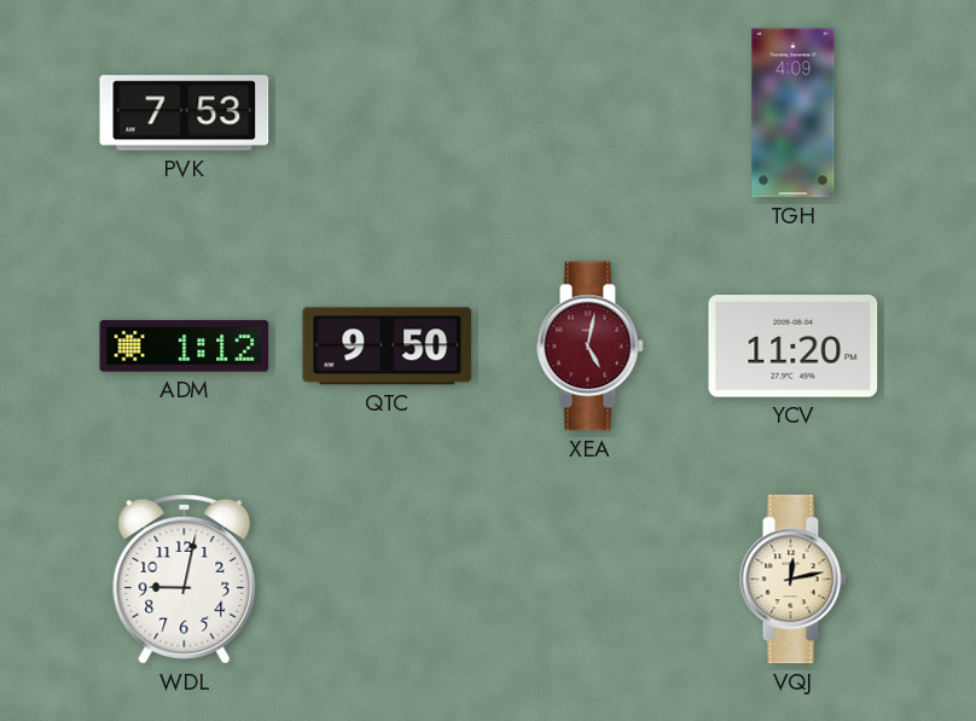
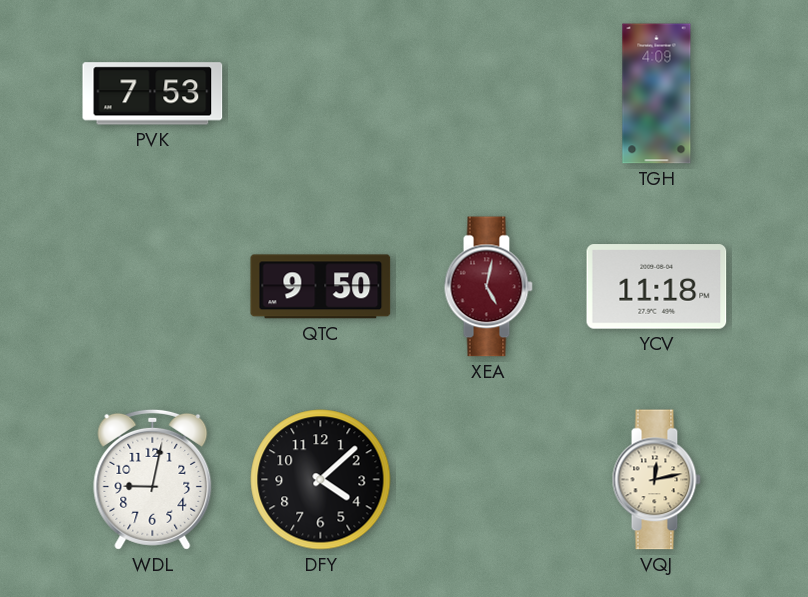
ADM: 1:12 -> none
YCV: 11:20 -> 11:18
DFY: none -> 4:08
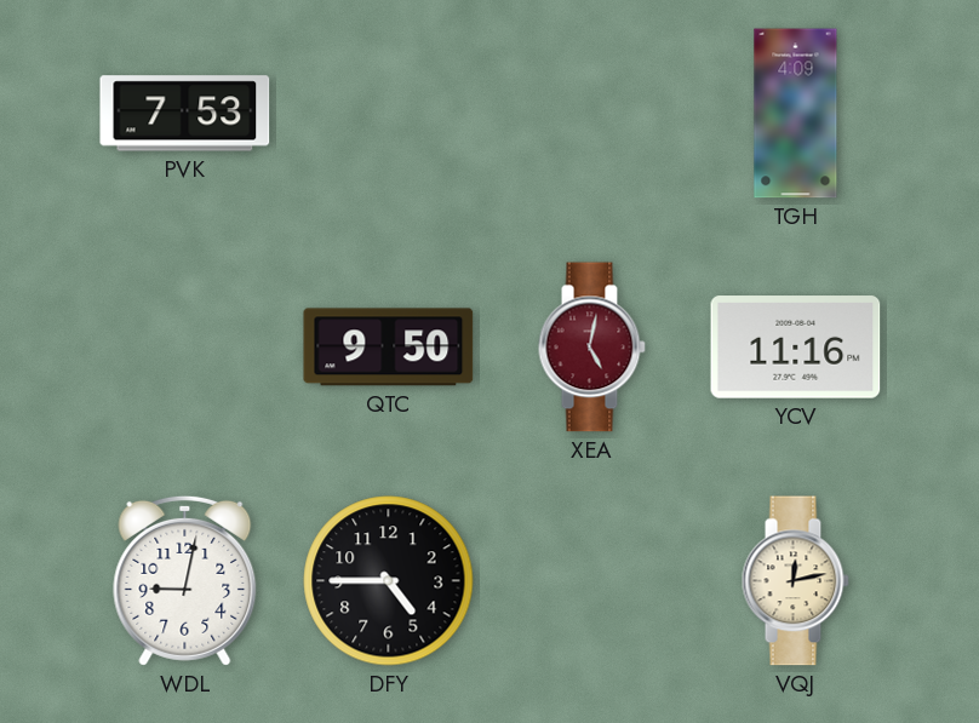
YCV: 11:18 -> 11:16
DFY: 4:08 -> 4:45
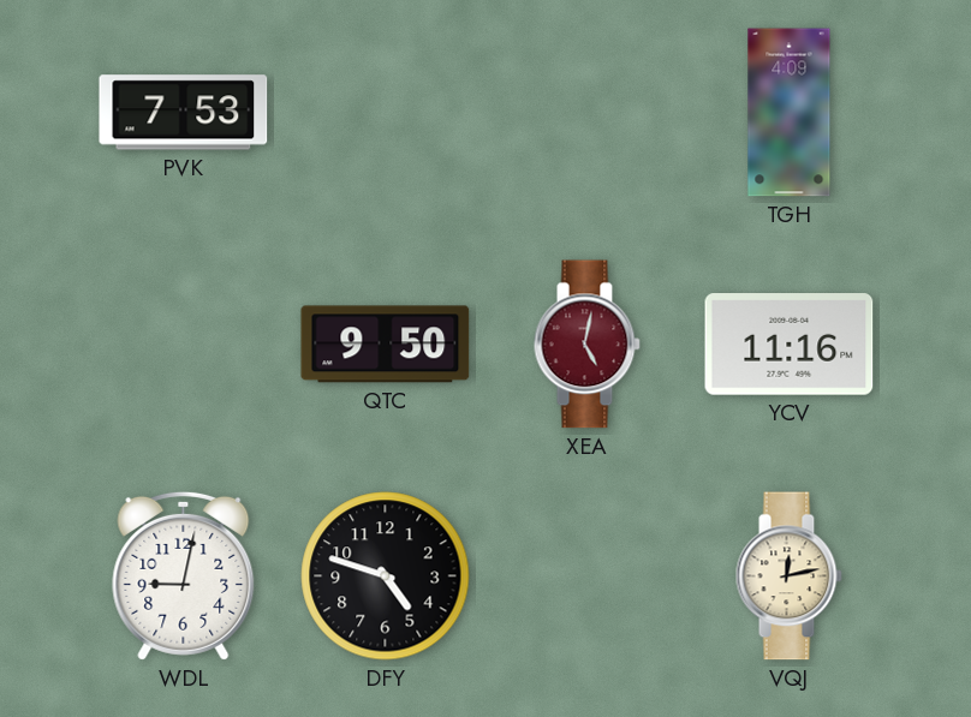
DFY: 4:45 -> 4:48
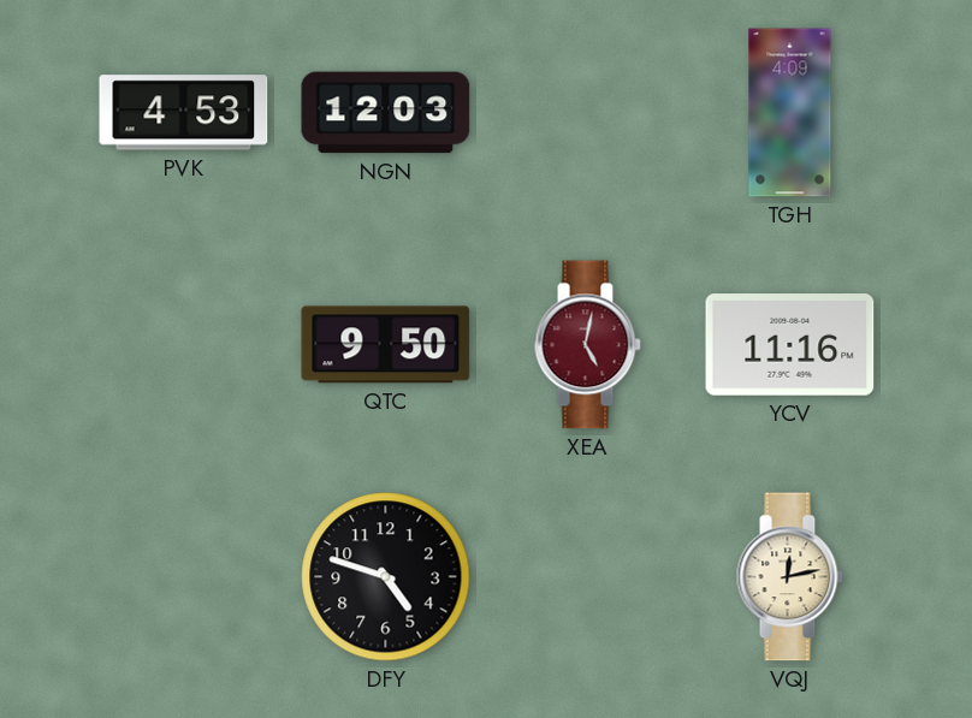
PVK: 7:53 -> 4:53
NGN: none -> 12:03
WDL: 9:02 -> none
